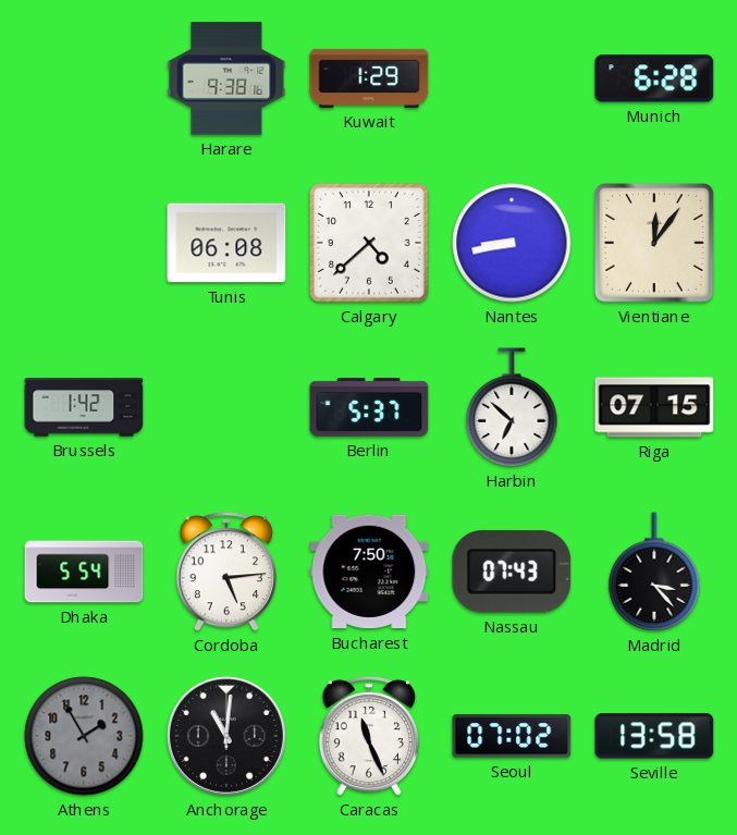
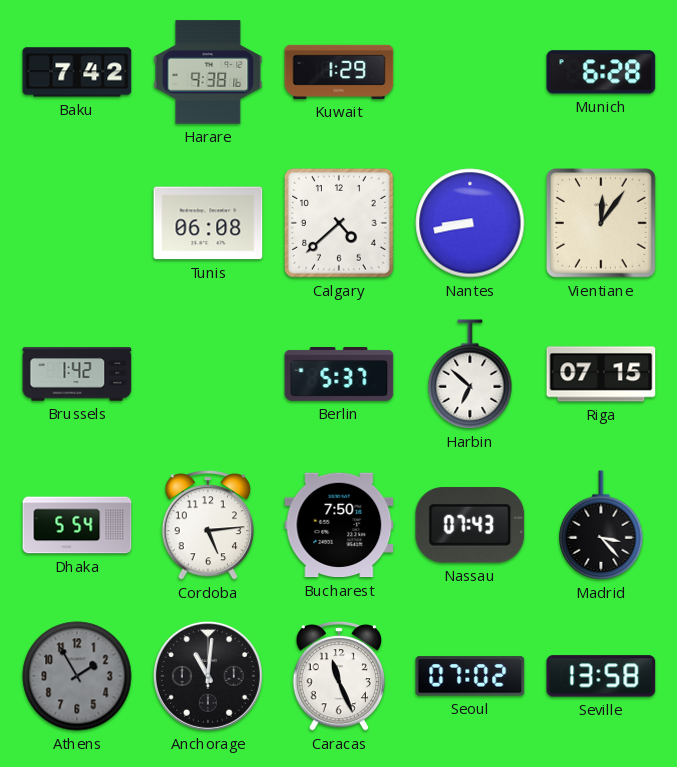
Baku: none -> 7:42
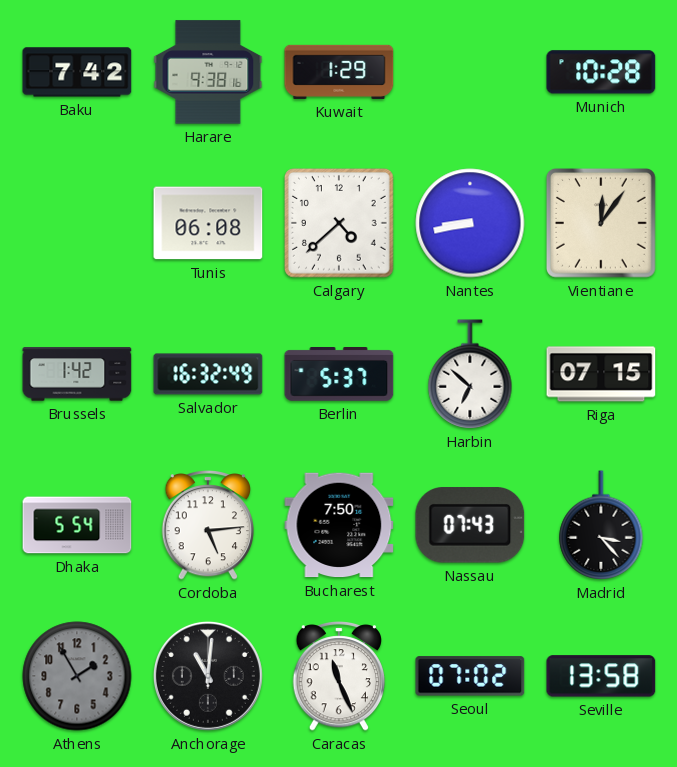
Munich: 6:28 -> 10:28
Salvador: none -> 16:32
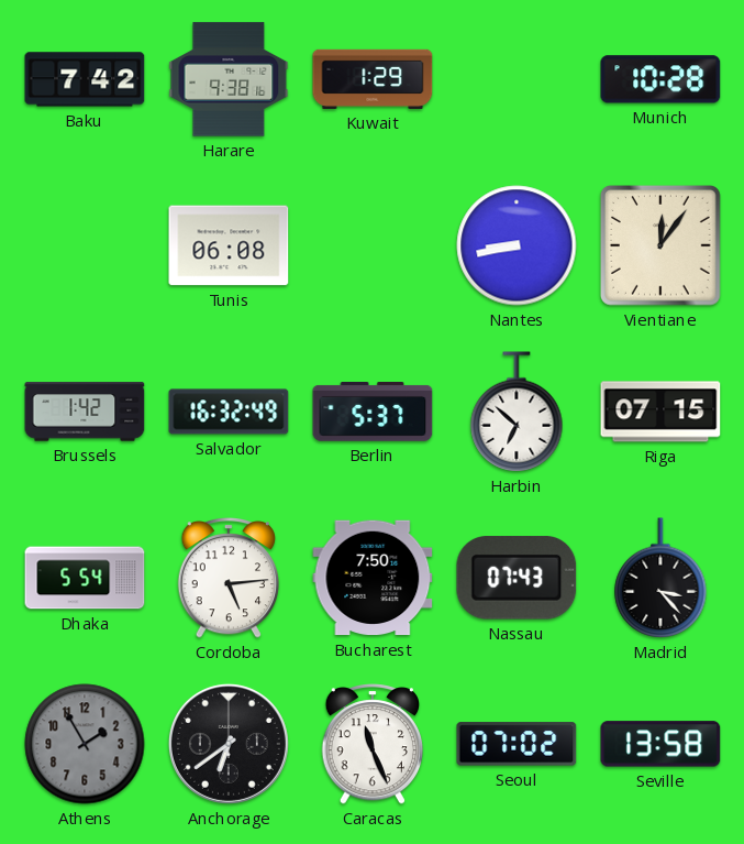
Calgary: 4:38 -> none
Anchorage: 11:01 -> 6:39
